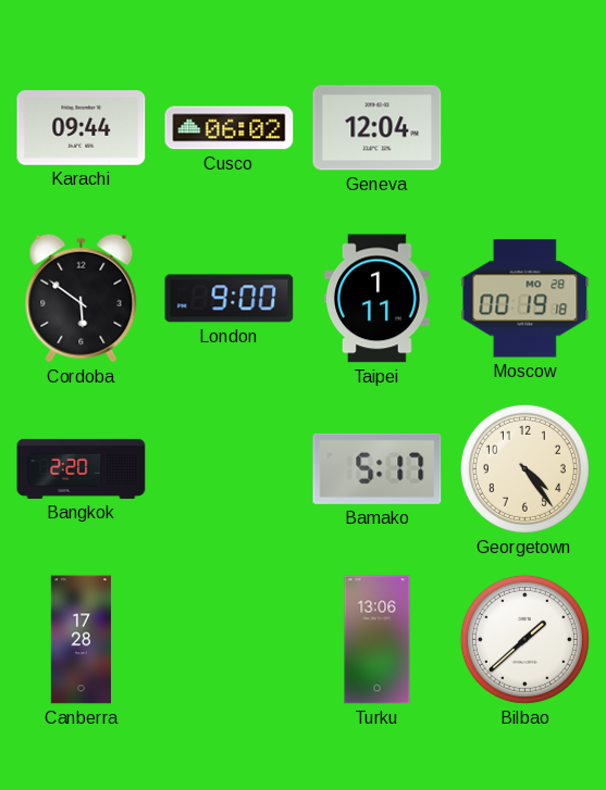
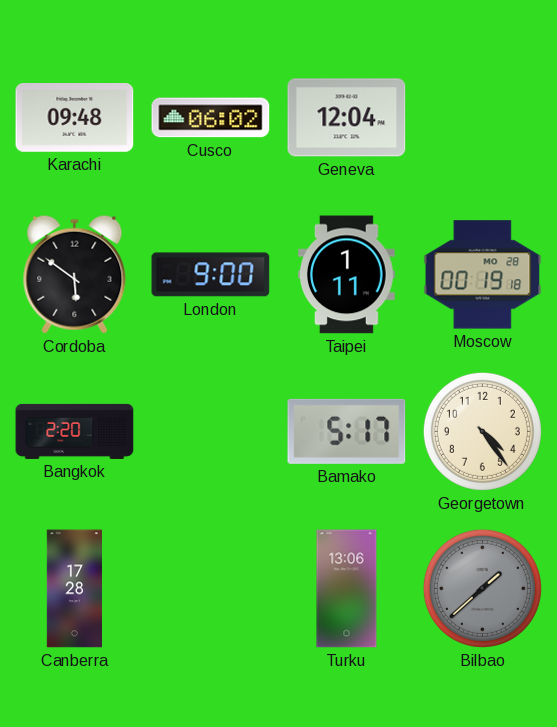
Karachi: 09:44 -> 09:48
Bilbao dial: white -> grey
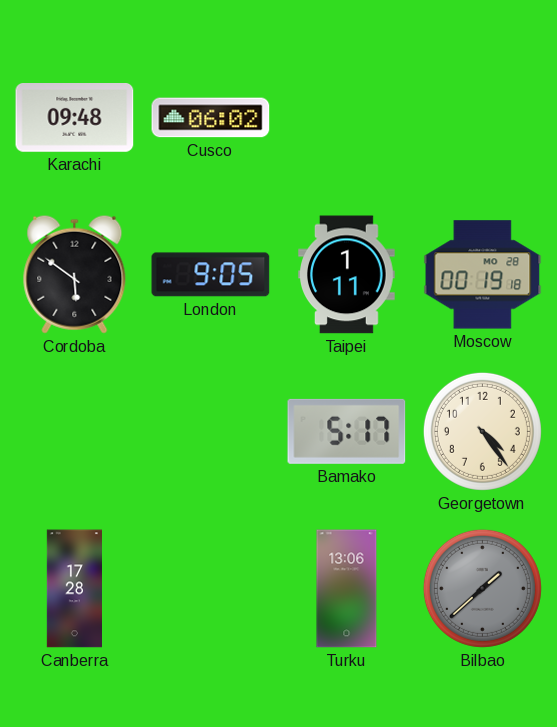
Geneva: 12:04 -> none
London: 9:00 -> 9:05
Bangkok: 2:20 -> none
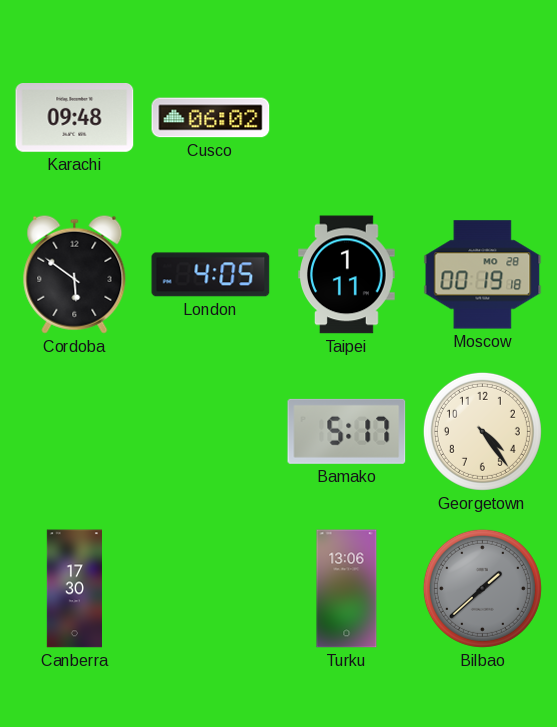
London: 9:05 -> 4:05
Canberra: 17:28 -> 17:30
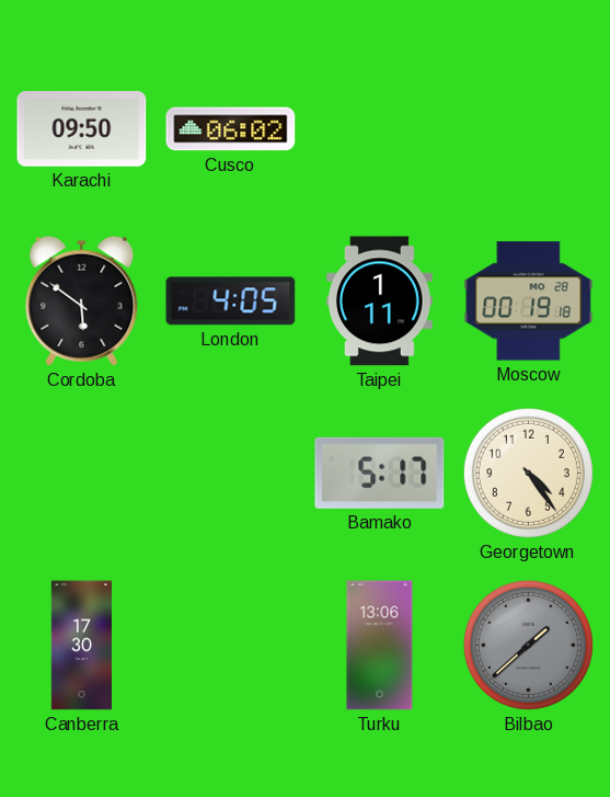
Karachi: 09:48 -> 09:50
